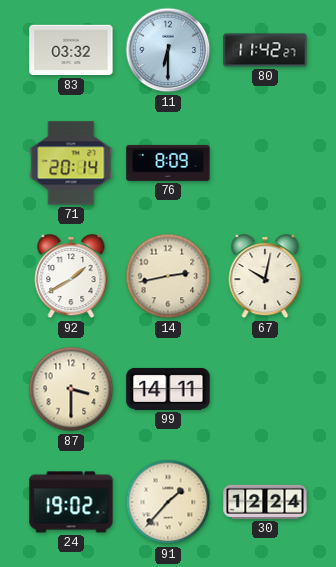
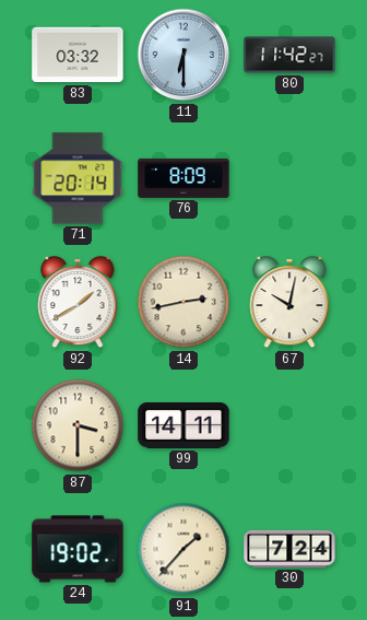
30: 12:24 -> 7:24
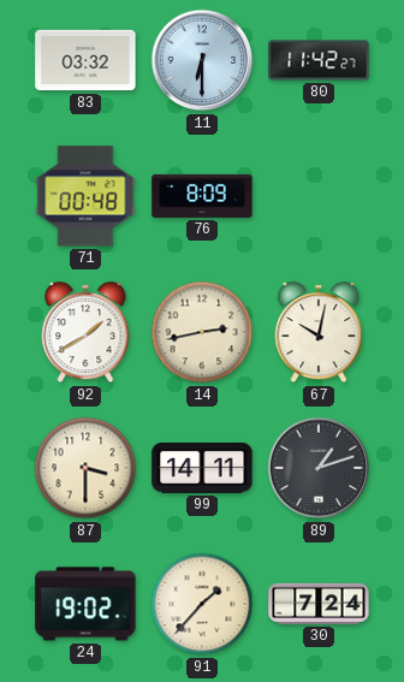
71: 20:14 -> 00:48
89: none -> 1:12
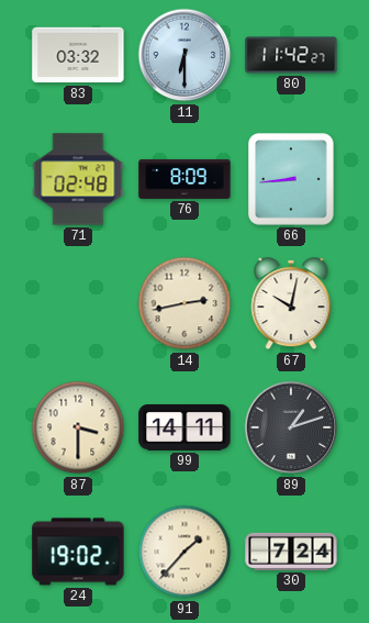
71: 00:48 -> 02:48
66: none -> 8:44
92: 1:40 -> none
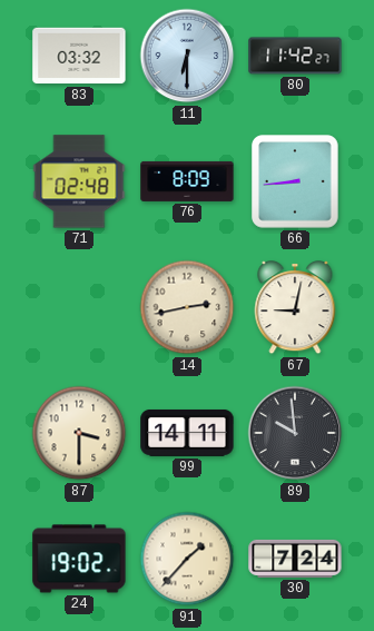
67: 10:02 -> 9:02
89: 1:12 -> 9:59
